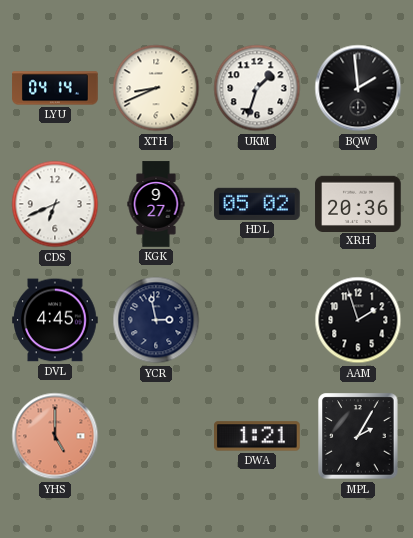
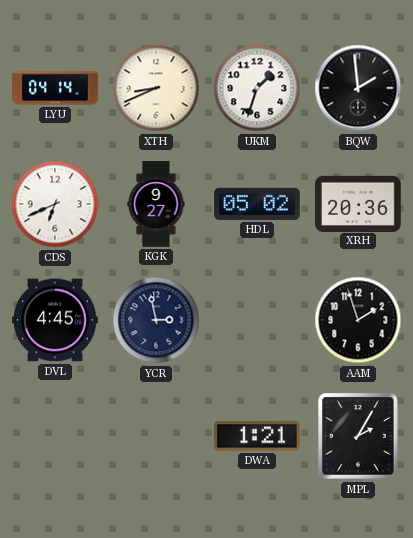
YHS: 5:00 -> none
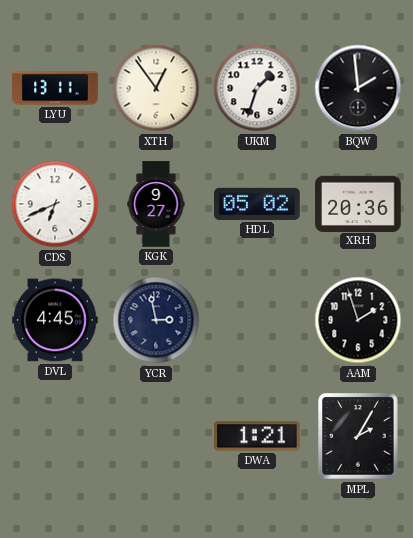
LYU: 04:14 -> 13:11
XTH: 8:41 -> 12:54
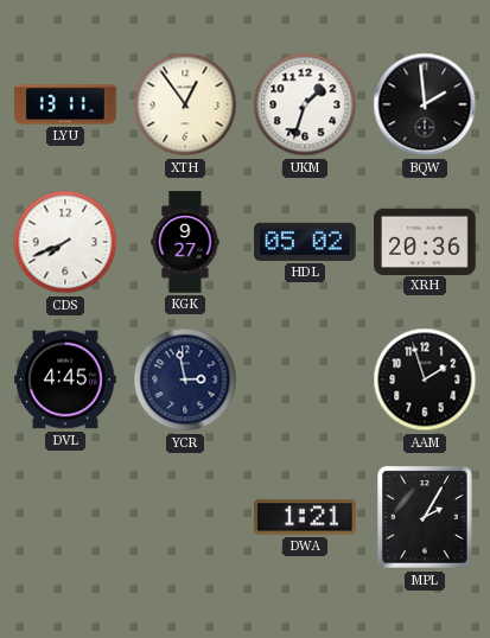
CDS: 6:41 -> 7:41
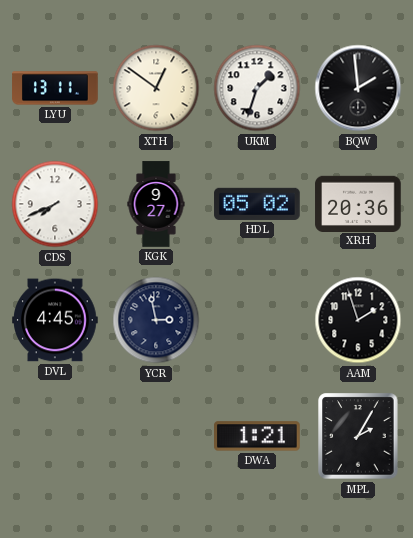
XTH: 12:54 -> 12:51
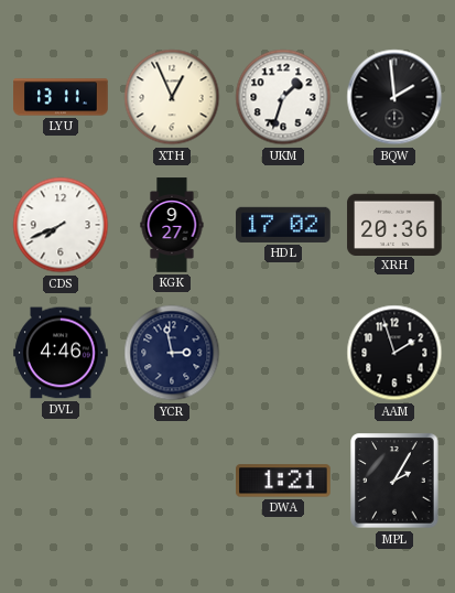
XTH: 12:51 -> 12:56
HDL: 05:02 -> 17:02
DVL: 4:45 -> 4:46
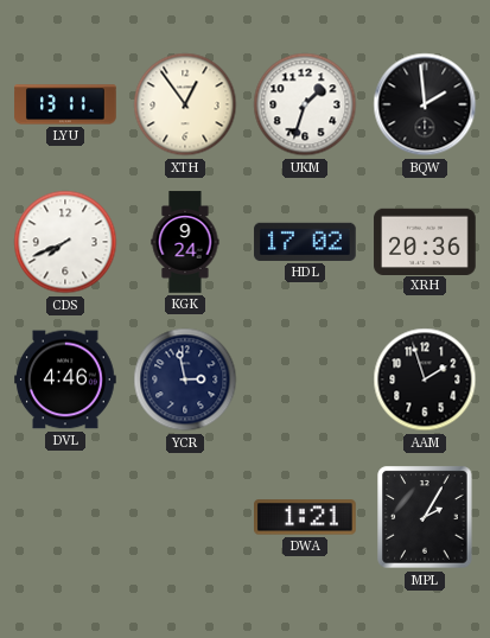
XTH: 12:56 -> 12:54
KGK: 9:27 -> 9:24
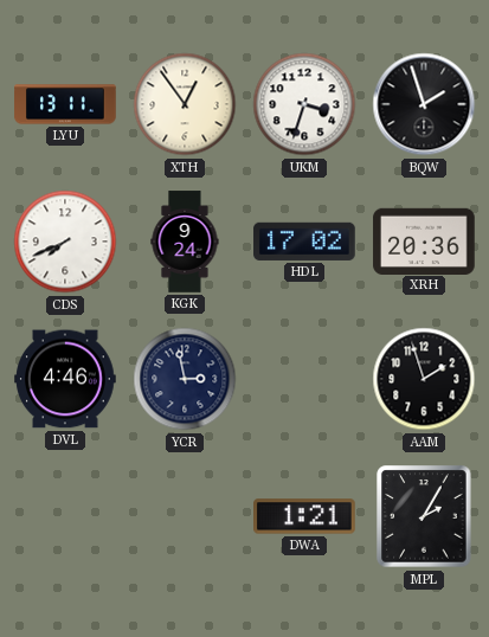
UKM: 1:33 -> 3:33
BQW: 1:59 -> 1:57
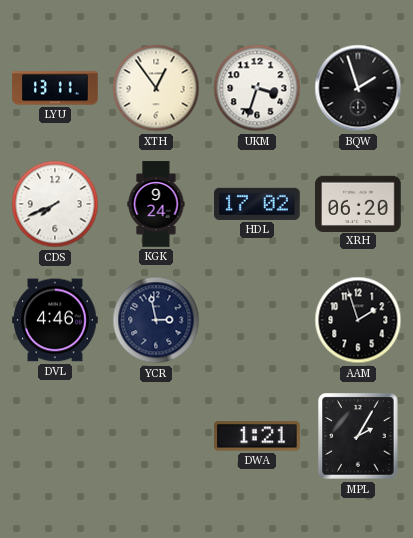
XRH: 20:36 -> 06:20
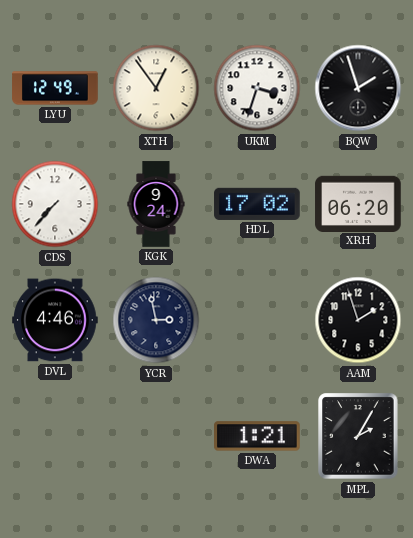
LYU: 13:11 -> 12:49
CDS: 7:41 -> 7:37
